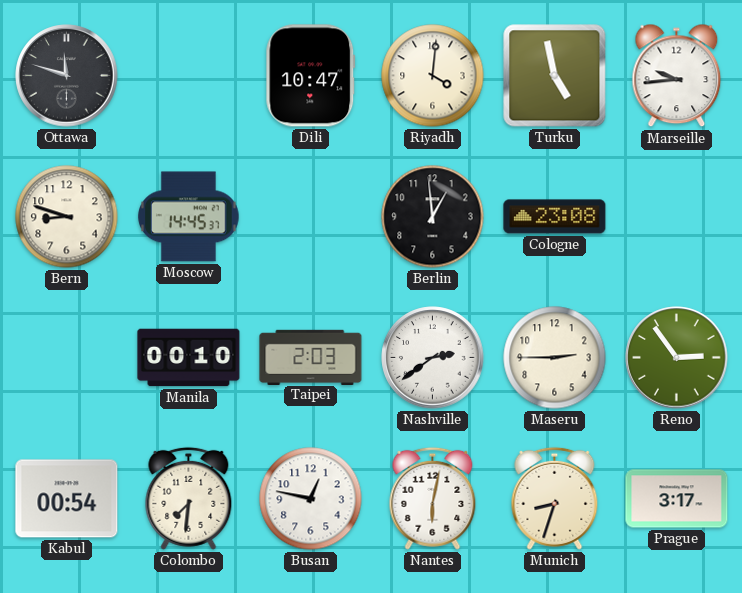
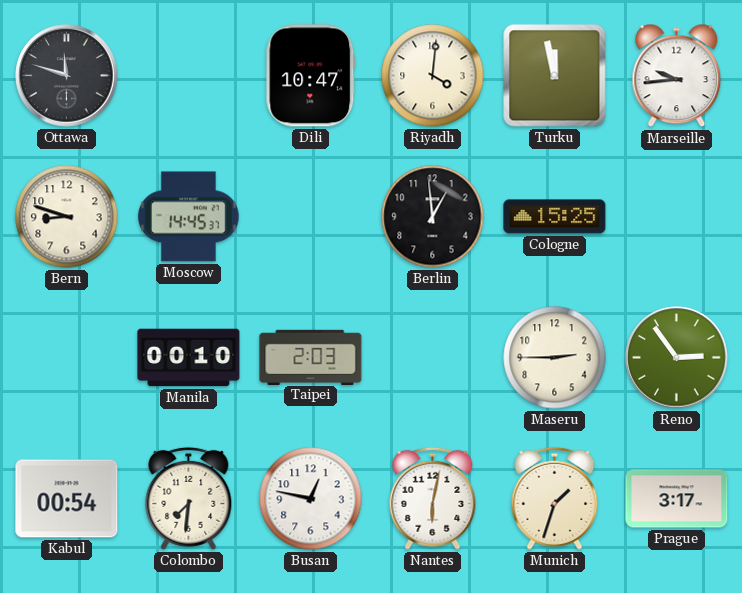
Turku: 4:58 -> 11:58
Cologne: 23:08 -> 15:25
Nashville: 2:39 -> none
Munich: 8:33 -> 1:33
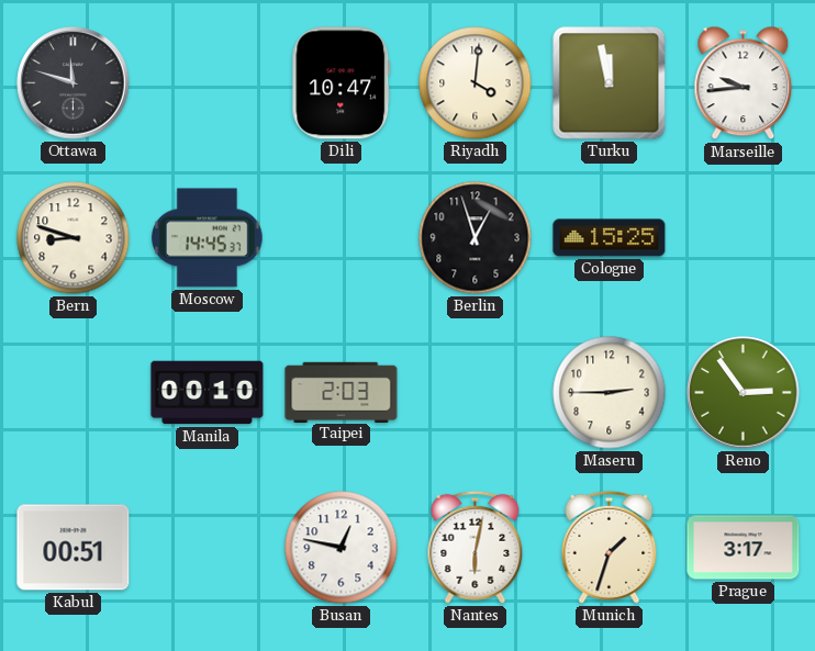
Berlin: 12:59 -> 12:57
Kabul: 00:54 -> 00:51
Colombo: 7:31 -> none
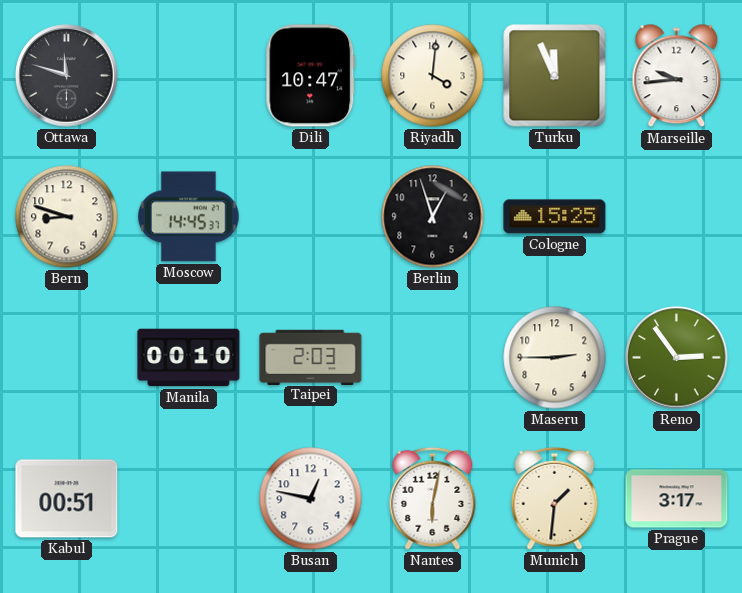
Turku: 11:58 -> 11:56
Munich: 1:33 -> 1:31
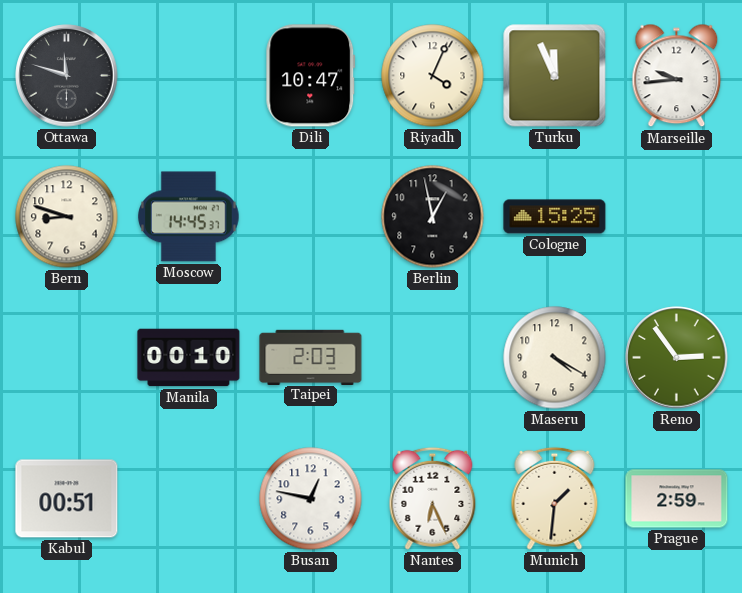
Riyadh: 4:01 -> 4:04
Berlin: 12:57 -> 12:58
Maseru: 2:45 -> 4:20
Nantes: 6:02 -> 6:26
Prague: 3:17 -> 2:59
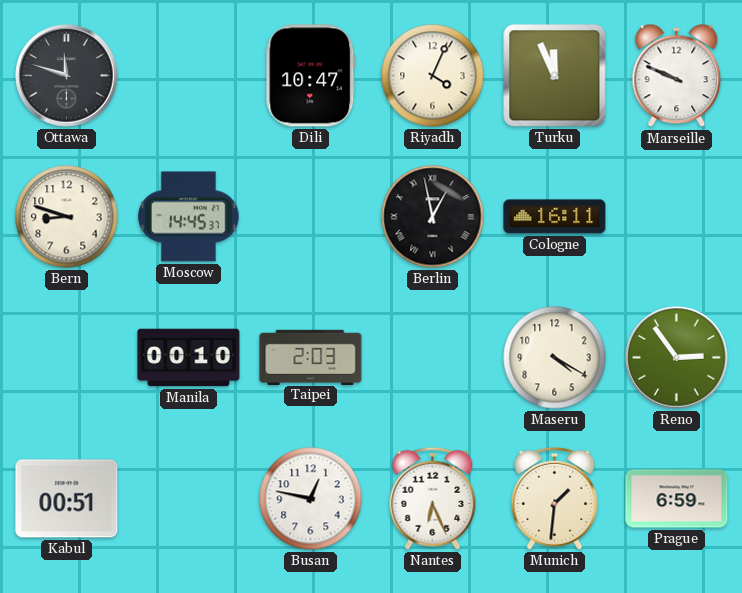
Marseille: 9:44 -> 9:49
Berlin numerals: Arabic -> Roman
Cologne: 15:25 -> 16:11
Prague: 2:59 -> 6:59
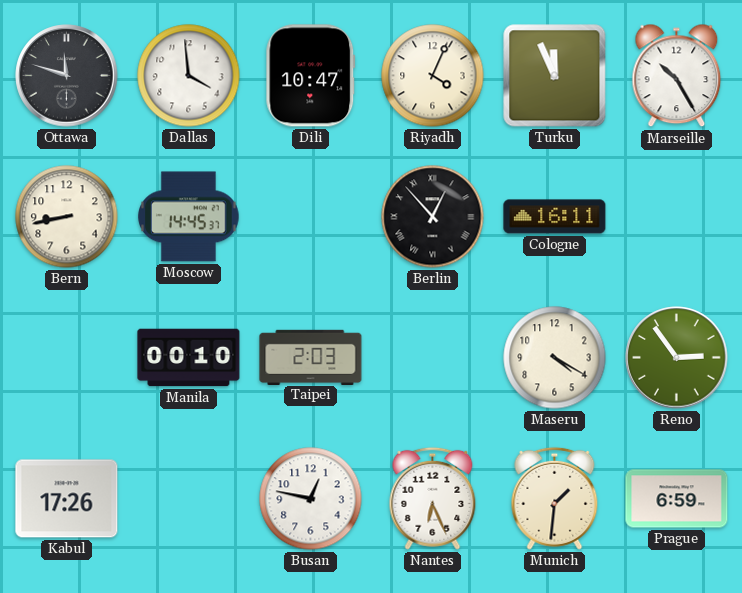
Dallas: none -> 3:59
Marseille: 9:49 -> 10:25
Bern: 8:48 -> 8:43
Berlin: 12:58 -> 12:53
Kabul: 00:51 -> 17:26
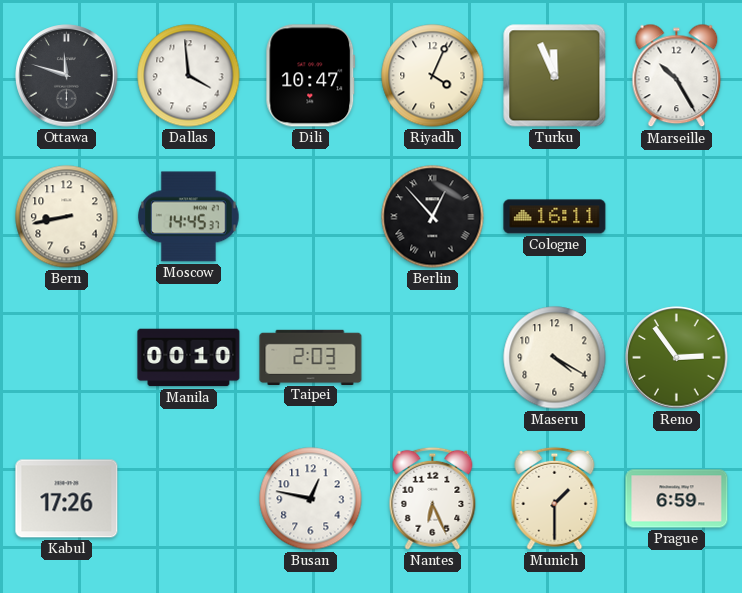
Munich: 1:31 -> 1:30
